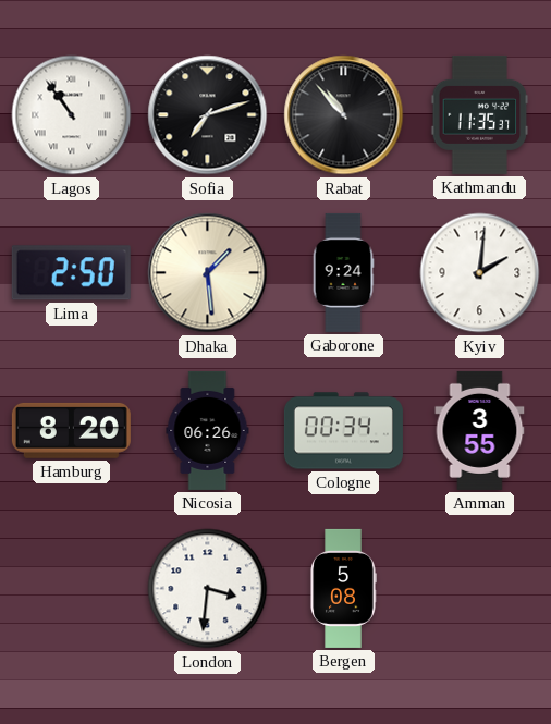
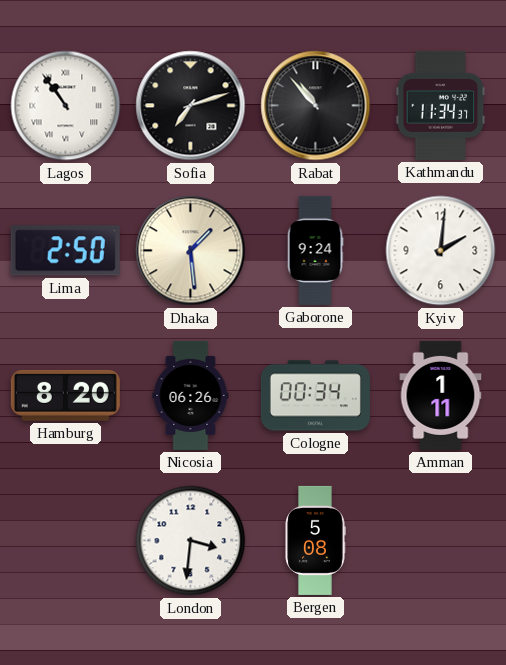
Kathmandu: 11:35 -> 11:34
Amman: 3:55 -> 1:11
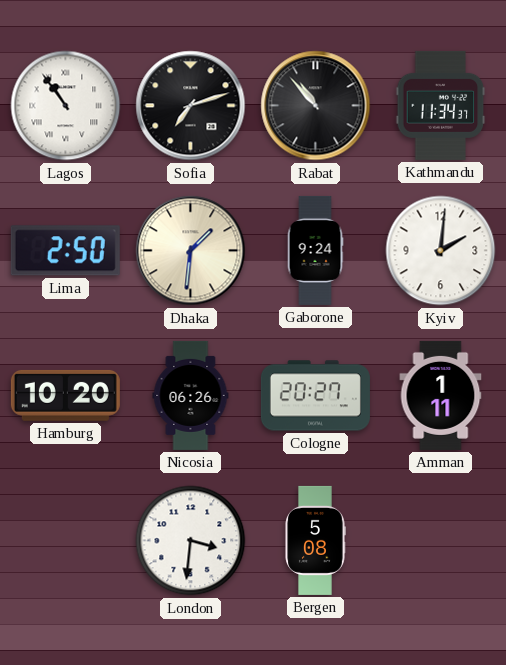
Dhaka: 1:29 -> 1:31
Hamburg: 8:20 -> 10:20
Cologne: 00:34 -> 20:27
